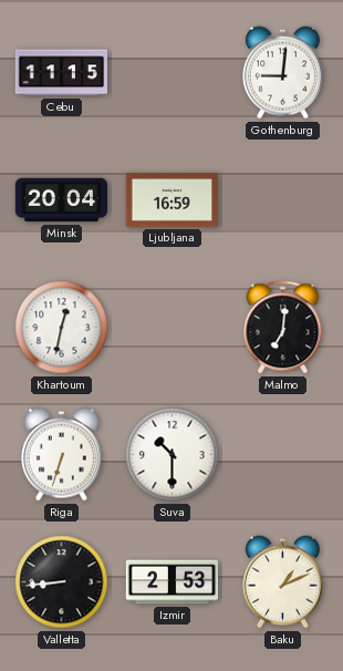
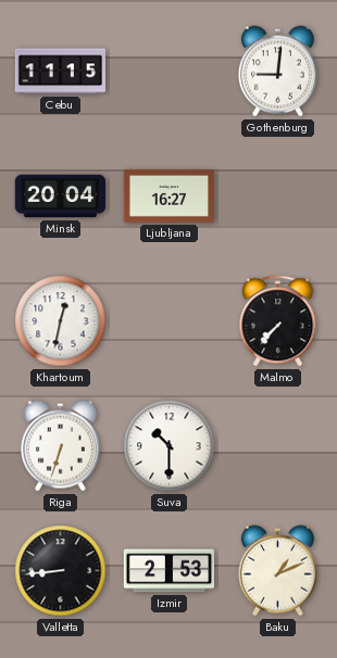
Ljubljana: 16:59 -> 16:27
Malmo: 7:01 -> 7:37
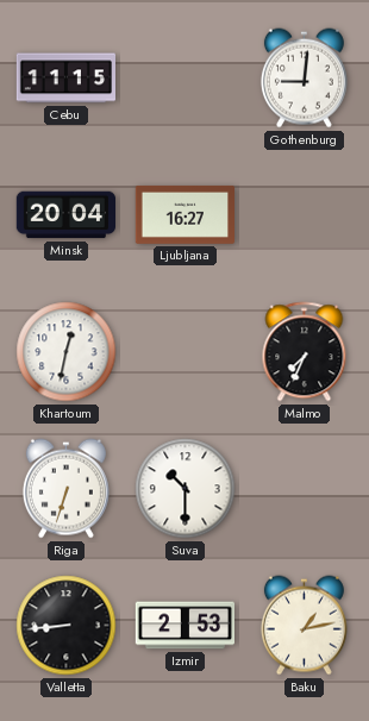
Malmo: 7:37 -> 7:34
Baku: 1:11 -> 1:13
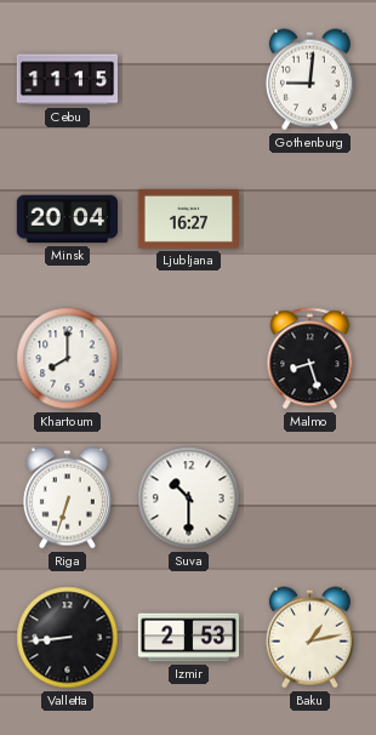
Khartoum: 12:32 -> 8:00
Malmo: 7:34 -> 8:27
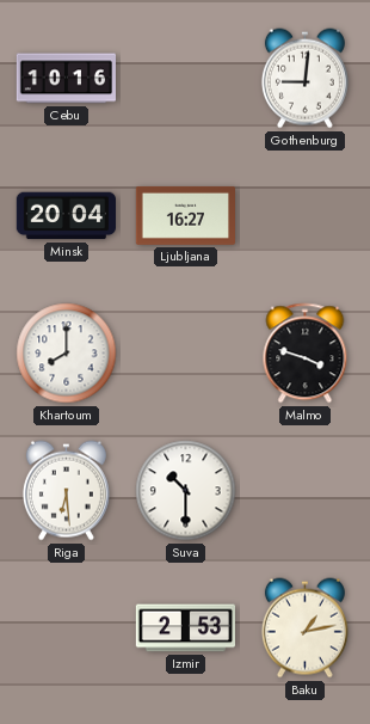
Cebu: 11:15 -> 10:16
Malmo: 8:27 -> 3:48
Riga: 6:33 -> 6:29
Valletta: 8:44 -> none
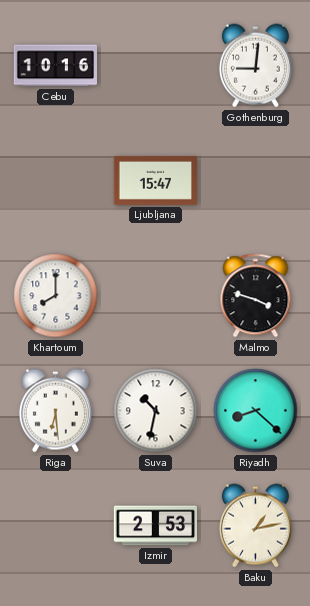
Minsk: 20:04 -> none
Ljubljana: 16:27 -> 15:47
Suva: 10:30 -> 10:32
Riyadh: none -> 8:22
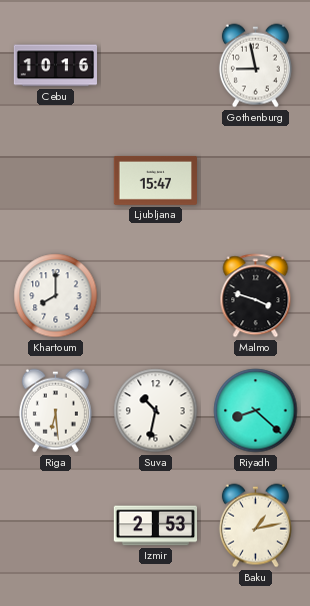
Gothenburg: 9:01 -> 8:58
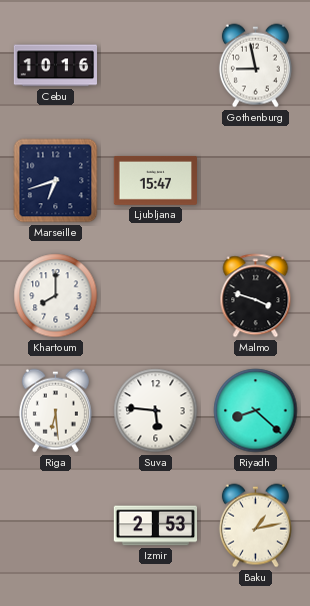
Marseille: none -> 6:42
Suva: 10:32 -> 5:46
